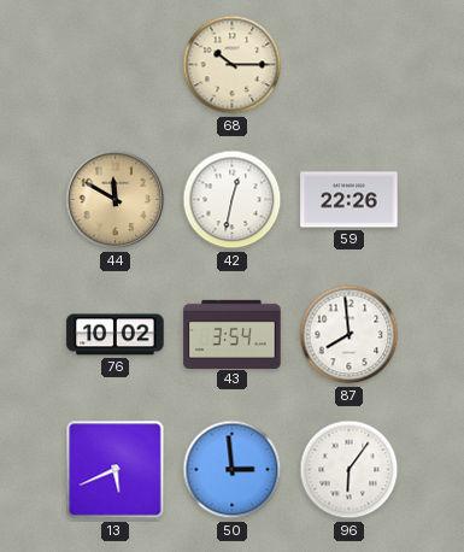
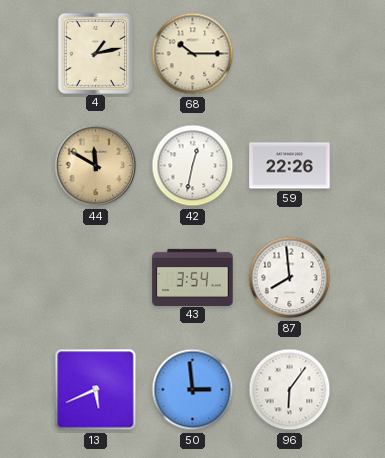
4: none -> 1:13
76: 10:02 -> none
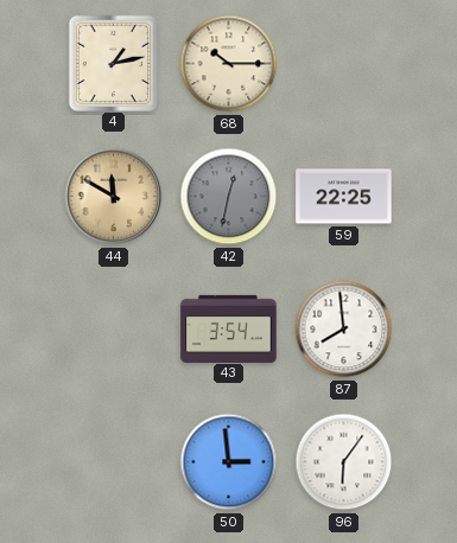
42 dial: white -> grey
59: 22:26 -> 22:25
13: 5:41 -> none
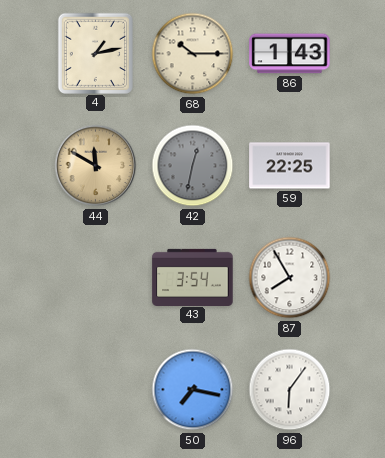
86: none -> 1:43
87: 7:59 -> 7:55
50: 2:59 -> 7:17
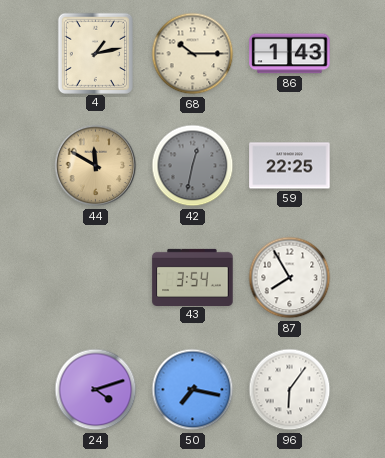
24: none -> 4:12
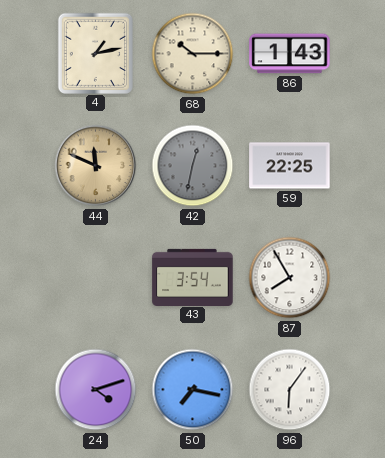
44: 11:50 -> 11:49
